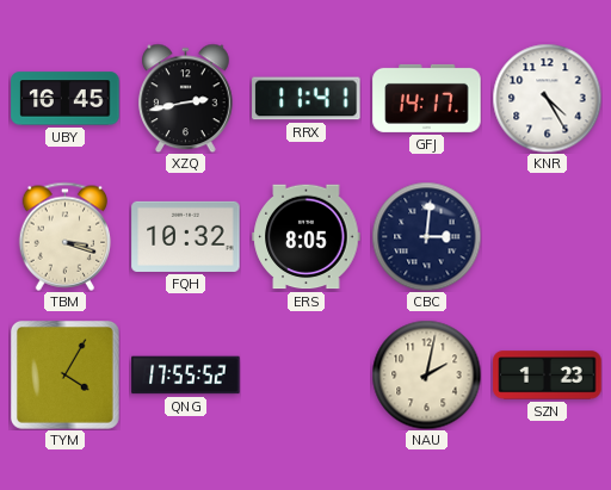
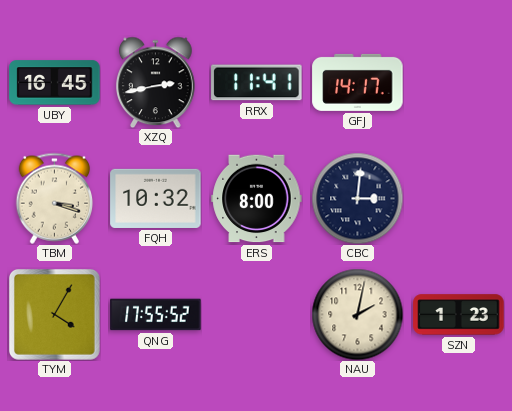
KNR: 4:25 -> none
ERS: 8:05 -> 8:00
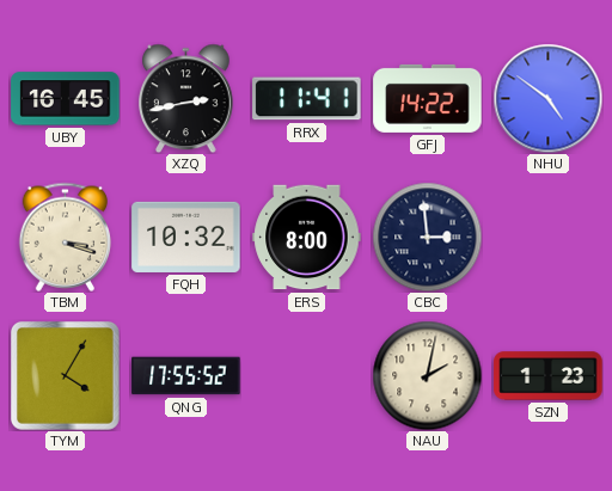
GFJ: 14:17 -> 14:22
NHU: none -> 4:51
CBC: 3:01 -> 2:59
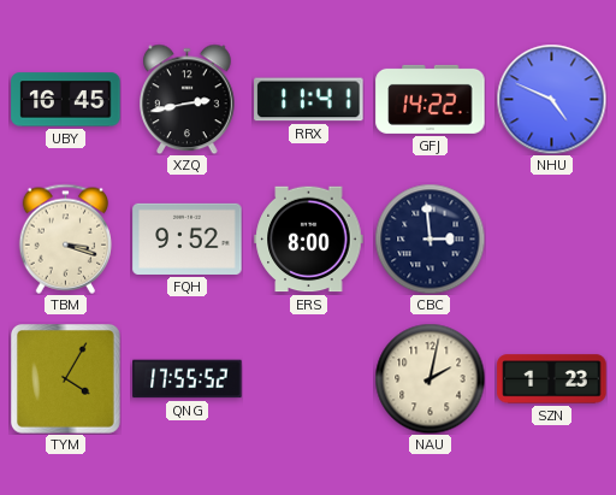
NHU: 4:51 -> 4:49
FQH: 10:32 -> 9:52
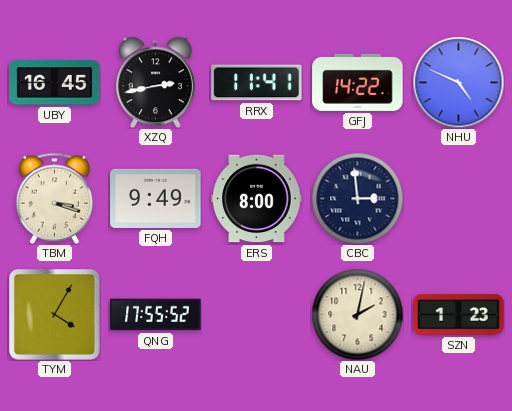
FQH: 9:52 -> 9:49
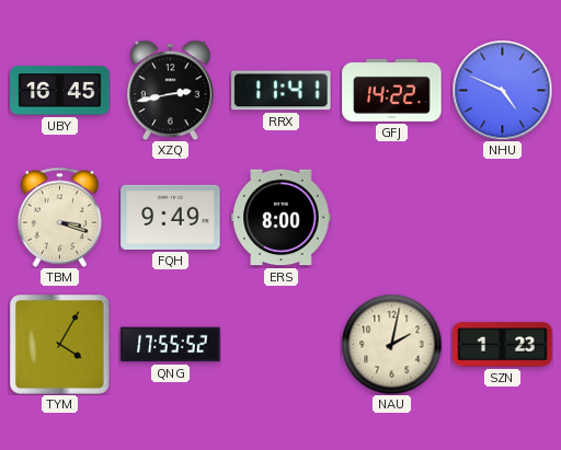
CBC: 2:59 -> none
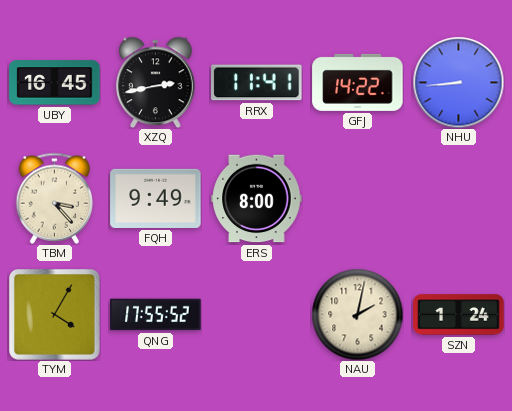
NHU: 4:49 -> 8:44
TBM: 3:18 -> 3:23
SZN: 1:23 -> 1:24
